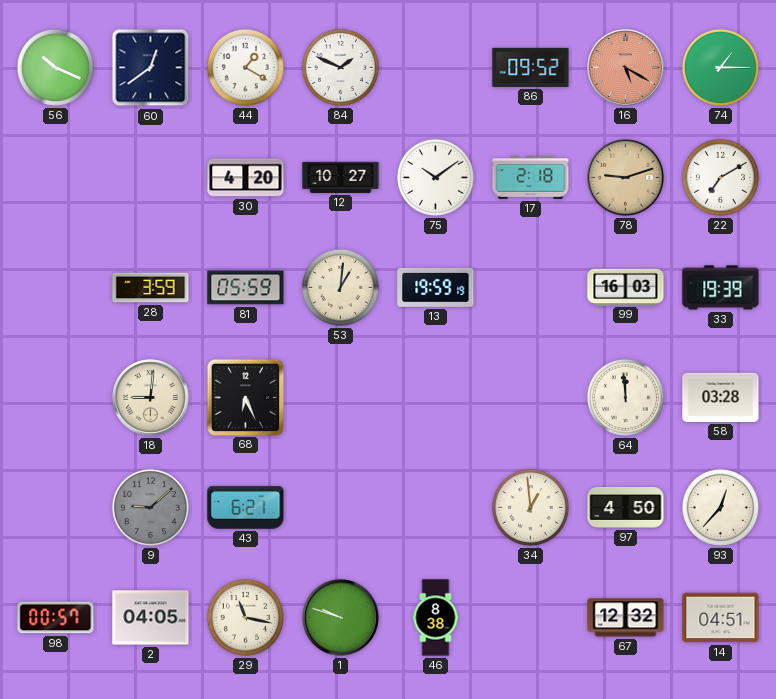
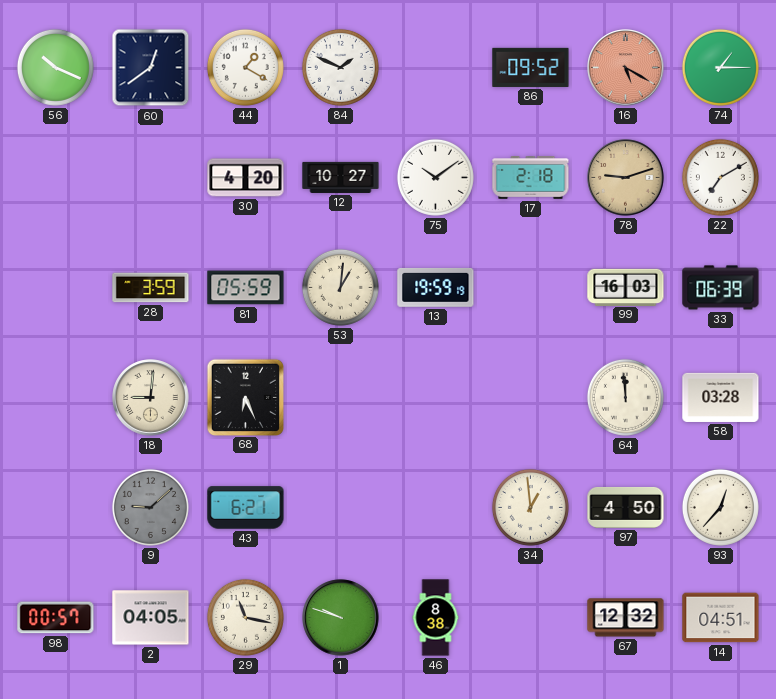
33: 19:39 -> 06:39
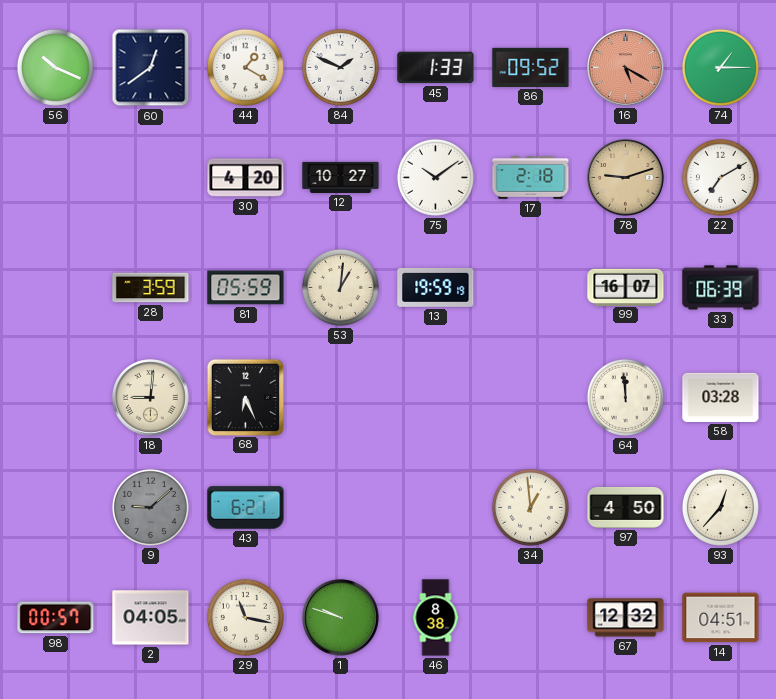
45: none -> 1:33
99: 16:03 -> 16:07
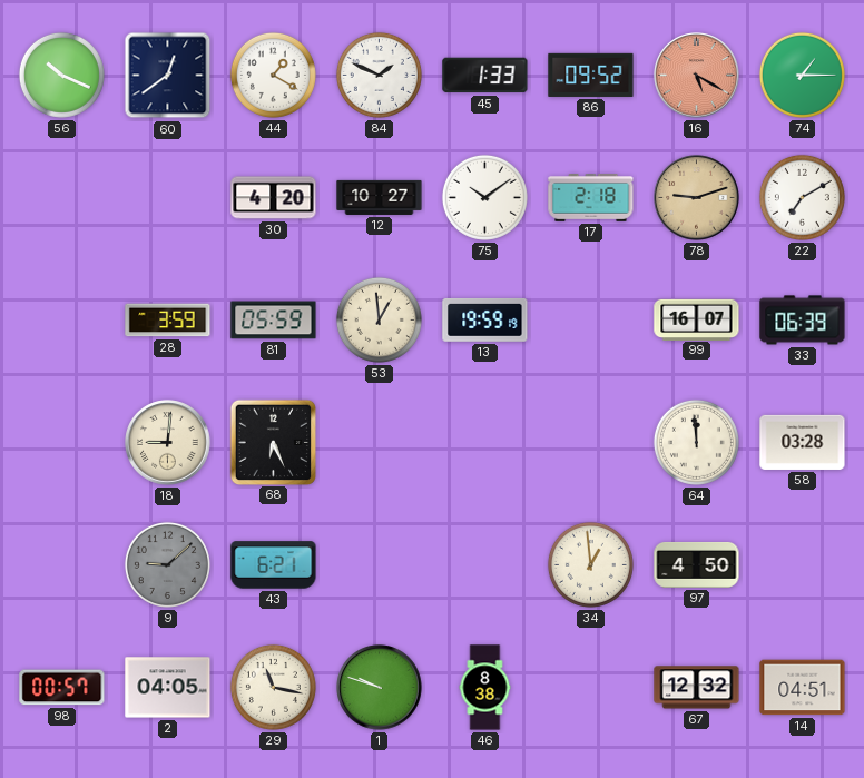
53: 1:01 -> 12:59
93: 12:37 -> none
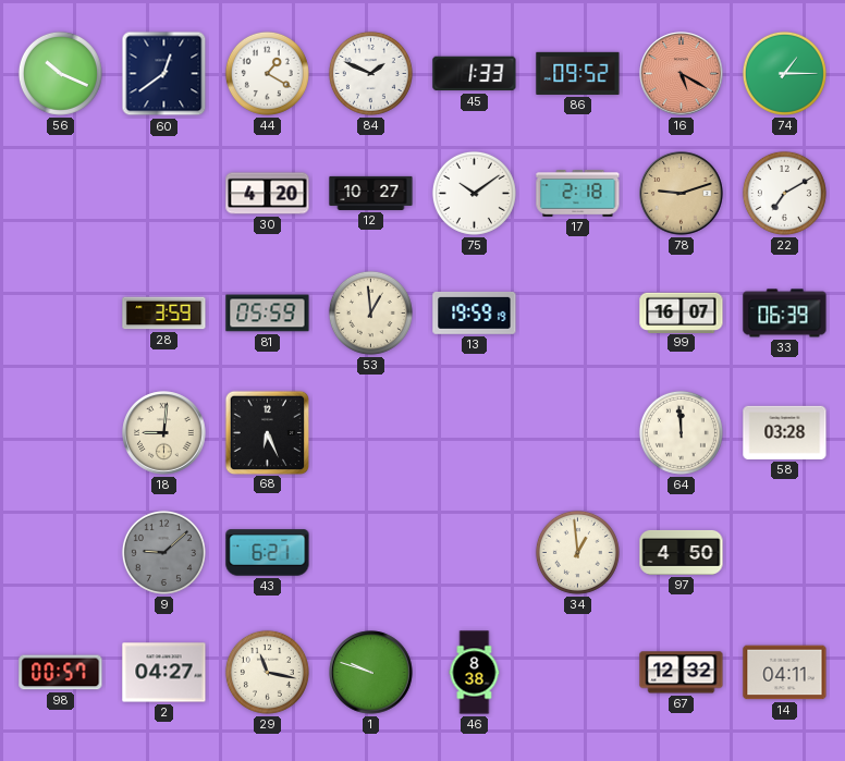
2: 04:05 -> 04:27
14: 04:51 -> 04:11
